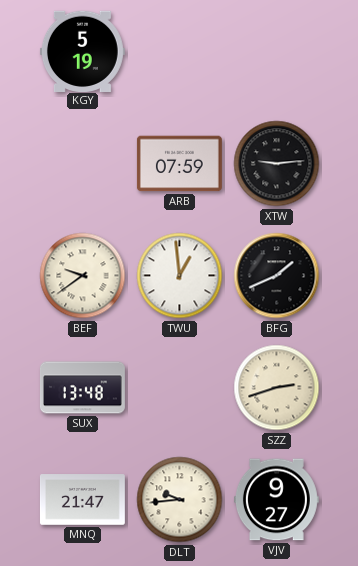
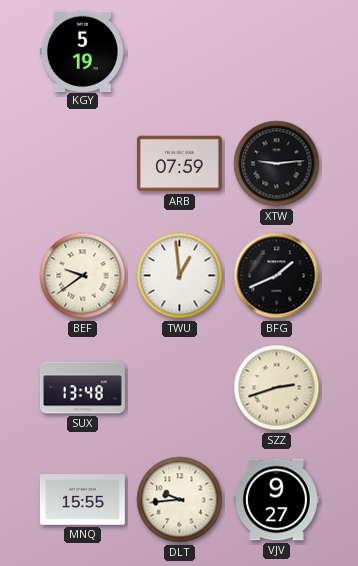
MNQ: 21:47 -> 15:55
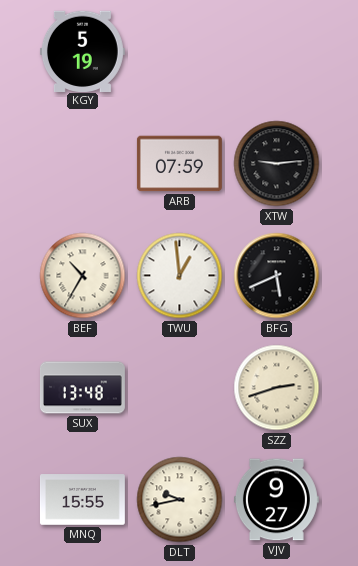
BEF: 9:39 -> 10:35
BFG: 1:41 -> 5:41
DLT: 9:44 -> 9:43
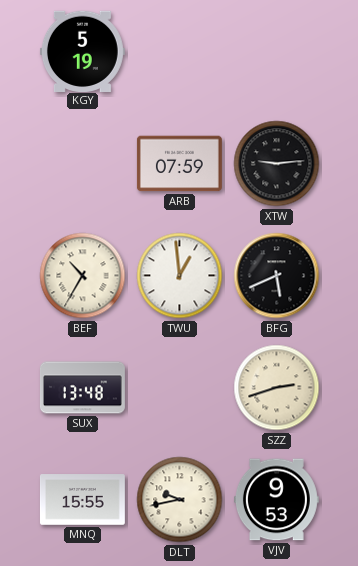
VJV: 9:27 -> 9:53
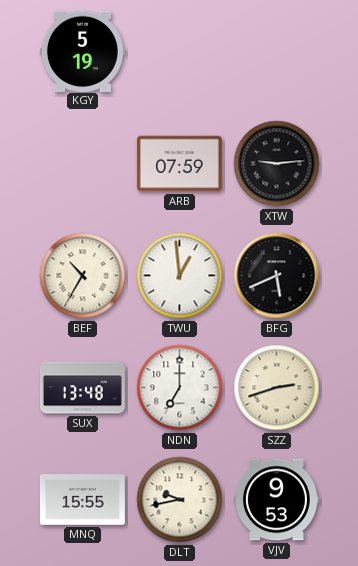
NDN: none -> 7:00
